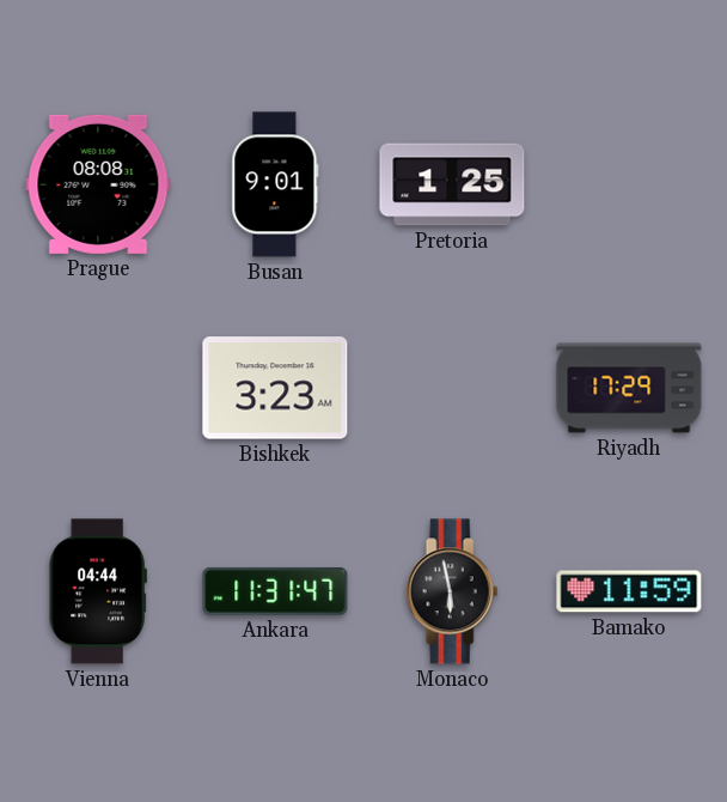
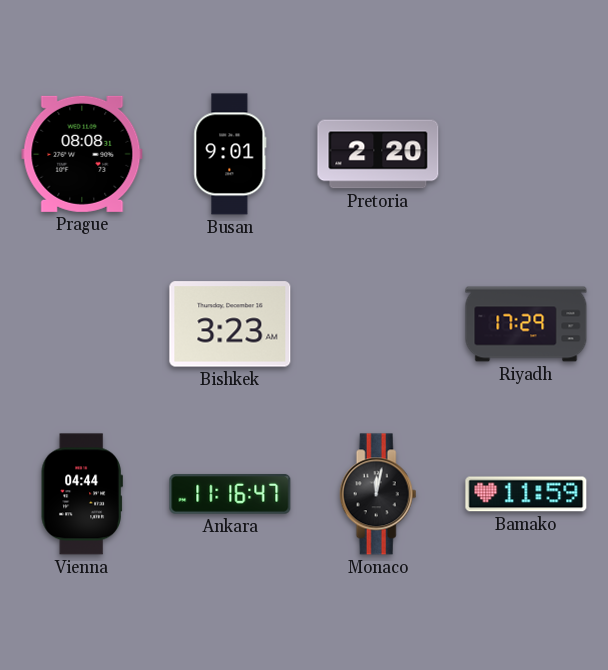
Pretoria: 1:25 -> 2:20
Ankara: 11:31 -> 11:16
Monaco: 5:58 -> 12:02
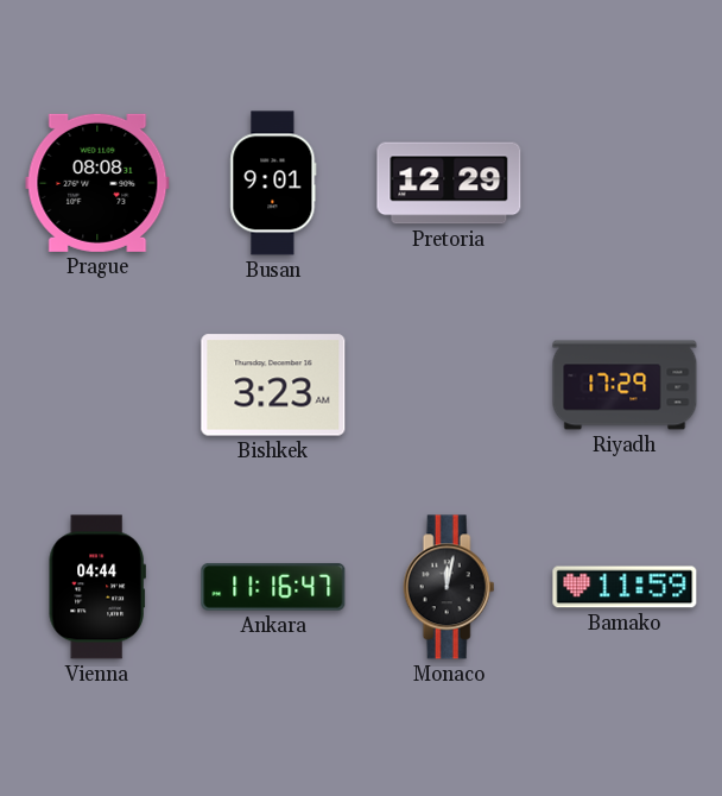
Pretoria: 2:20 -> 12:29
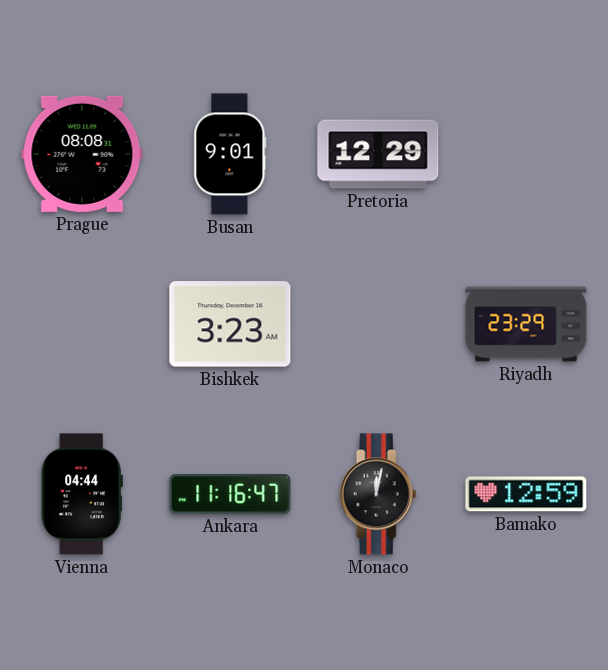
Riyadh: 17:29 -> 23:29
Bamako: 11:59 -> 12:59
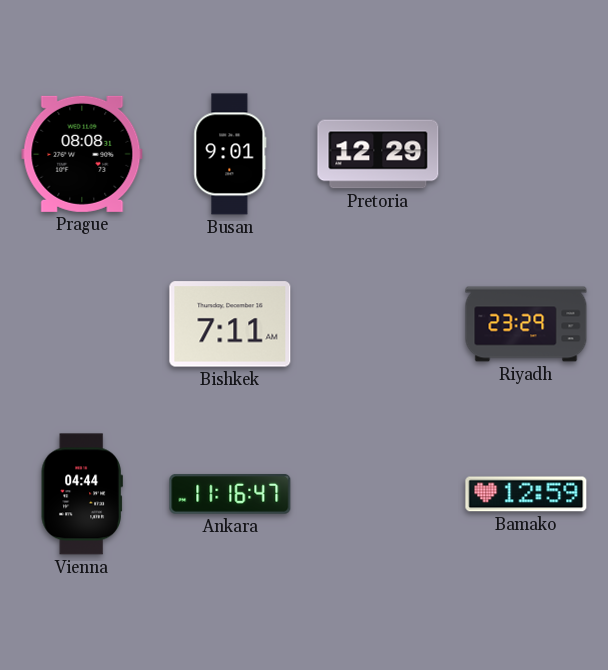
Bishkek: 3:23 -> 7:11
Monaco: 12:02 -> none
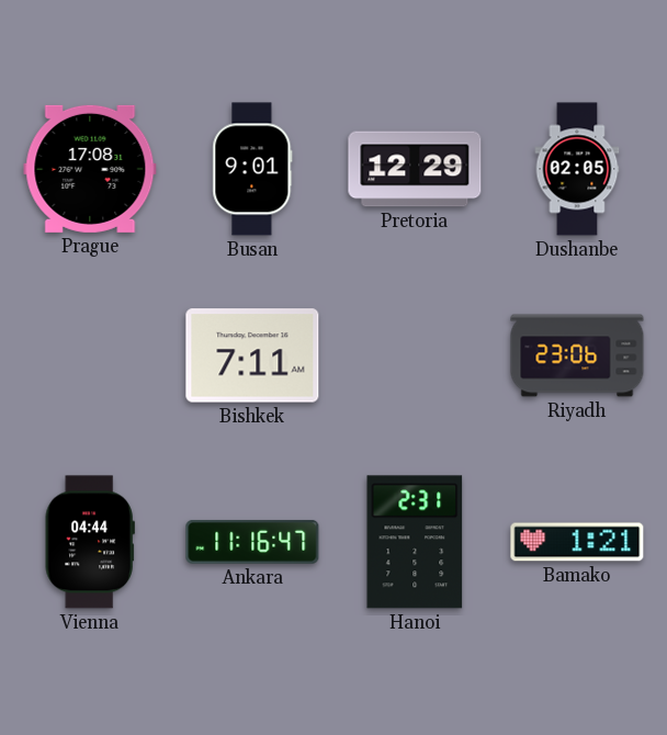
Prague: 08:08 -> 17:08
Dushanbe: none -> 02:05
Riyadh: 23:29 -> 23:06
Hanoi: none -> 2:31
Bamako: 12:59 -> 1:21
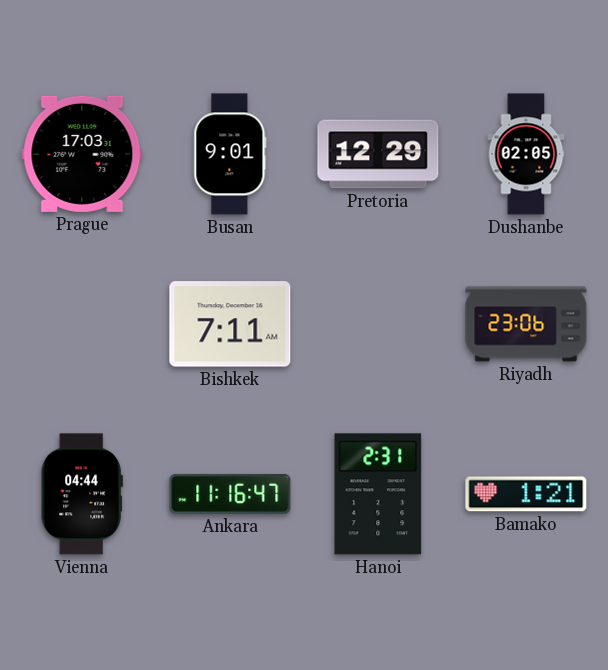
Prague: 17:08 -> 17:03
